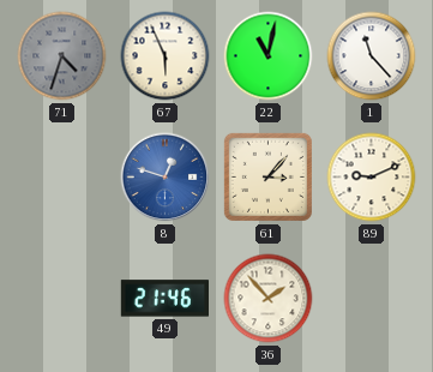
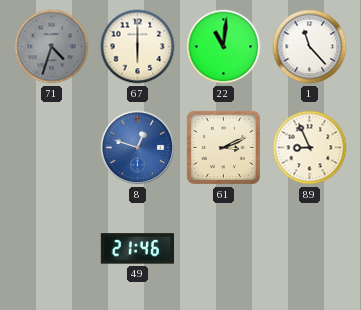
67: 5:56 -> 6:00
22: 11:02 -> 11:01
61: 3:07 -> 3:11
89: 9:11 -> 8:56
36: 1:53 -> none
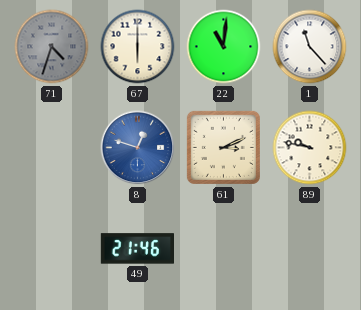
89: 8:56 -> 9:47
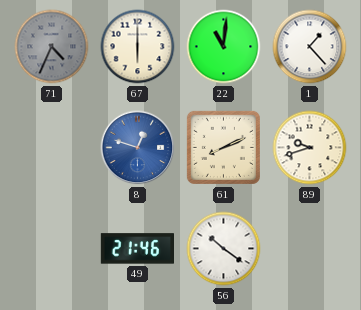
71: 4:33 -> 4:34
1: 11:23 -> 1:23
61: 3:11 -> 8:11
89: 9:47 -> 9:42
56: none -> 10:21
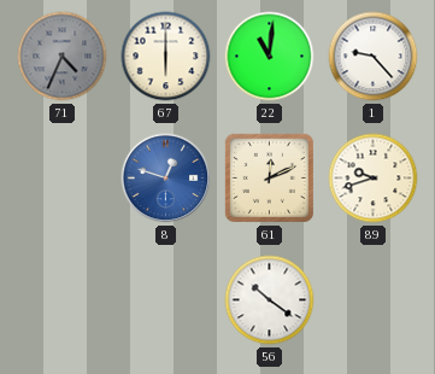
1: 1:23 -> 9:23
61: 8:11 -> 12:11
49: 21:46 -> none
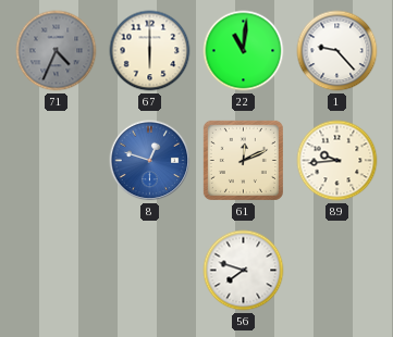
89: 9:42 -> 9:44
56: 10:21 -> 7:48
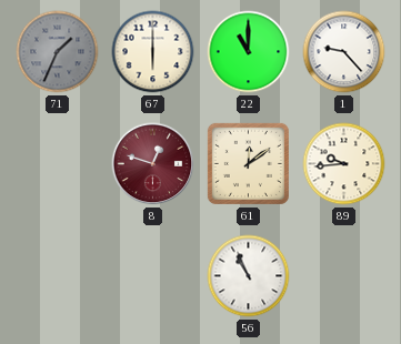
71: 4:34 -> 1:34
22: 11:01 -> 11:00
8 dial: blue -> burgundy
61: 12:11 -> 12:09
56: 7:48 -> 10:56
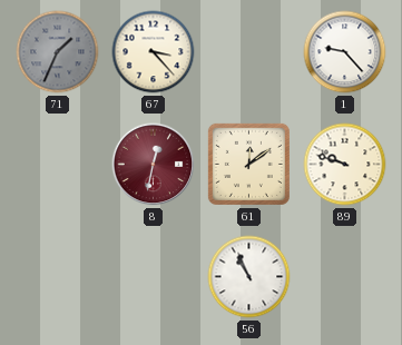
67: 6:00 -> 3:23
22: 11:00 -> none
8: 12:48 -> 12:32
89: 9:44 -> 9:48
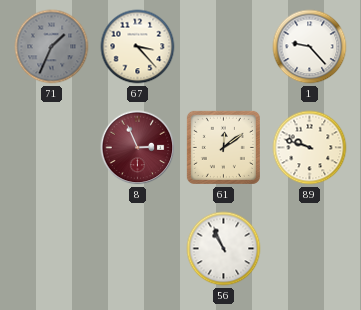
8: 12:32 -> 2:56
